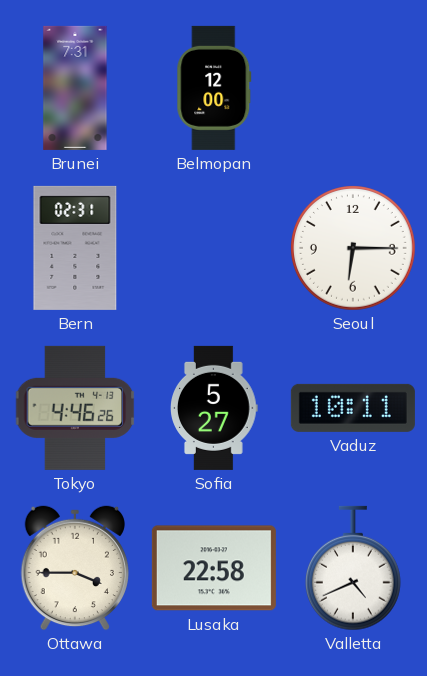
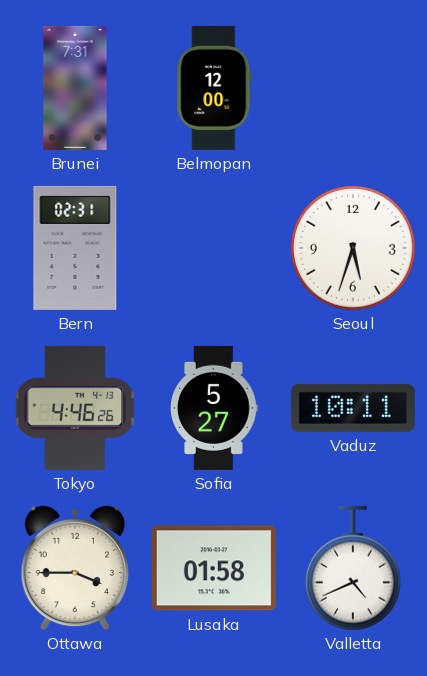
Seoul: 6:15 -> 5:33
Lusaka: 22:58 -> 01:58
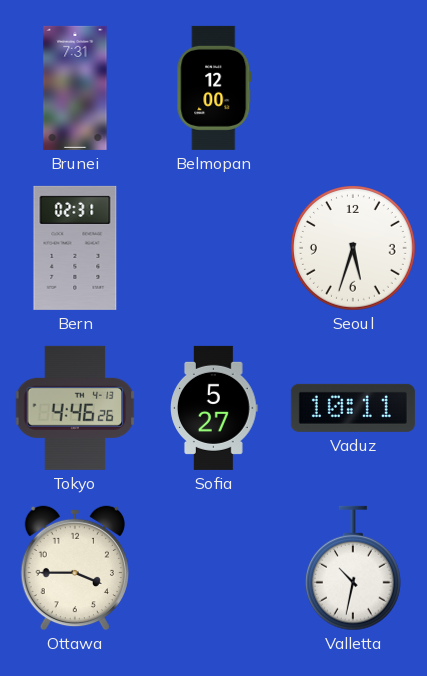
Lusaka: 01:58 -> none
Valletta: 4:41 -> 10:32
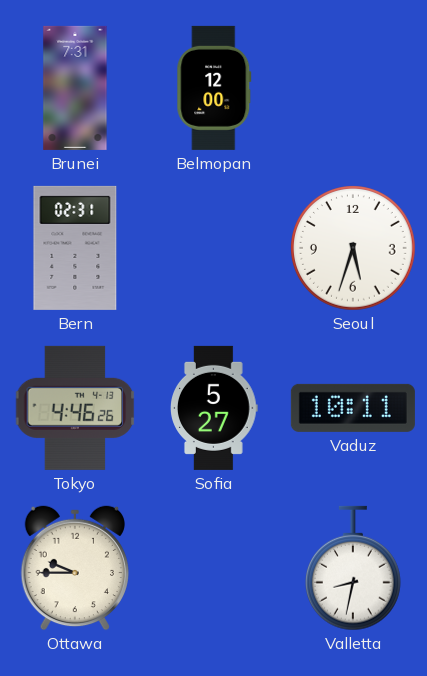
Ottawa: 3:45 -> 9:45
Valletta: 10:32 -> 8:32
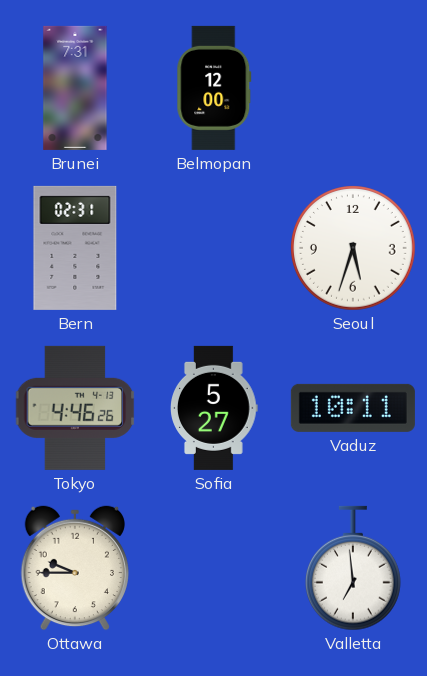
Valletta: 8:32 -> 6:59
